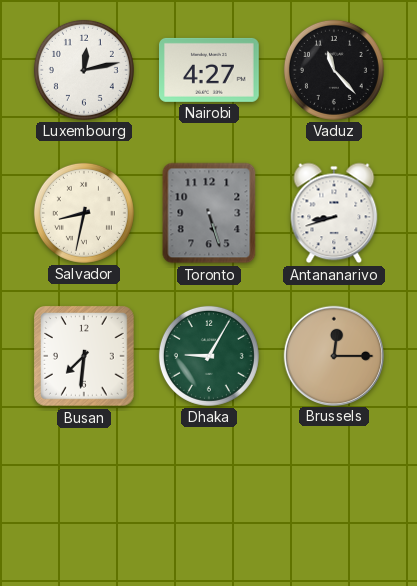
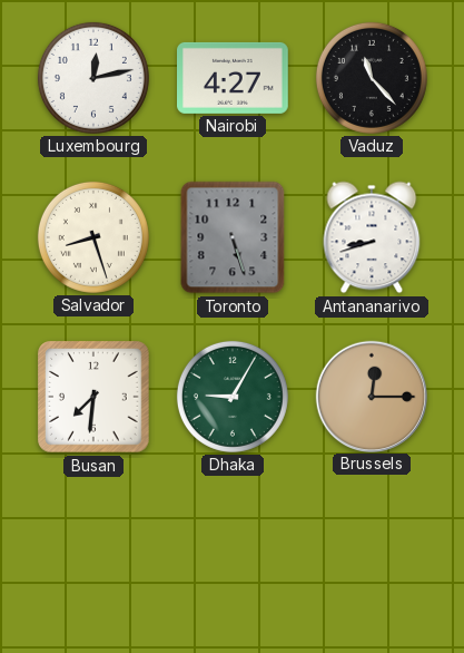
Salvador: 8:32 -> 8:27
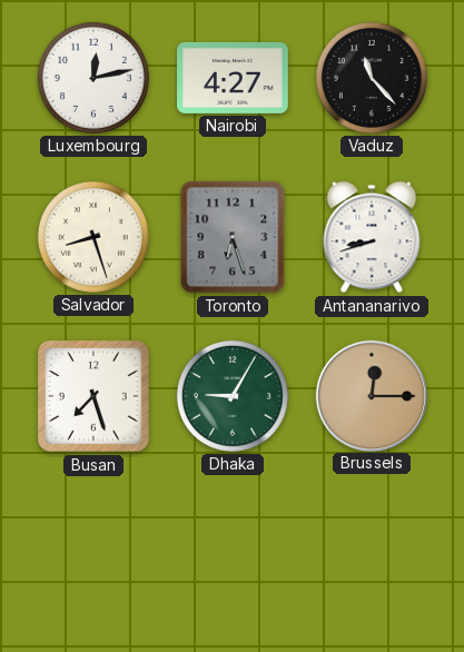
Toronto: 5:27 -> 6:27
Busan: 7:31 -> 7:27
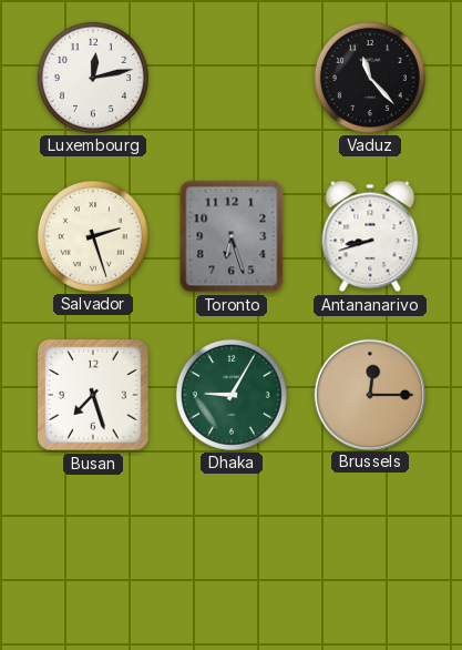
Nairobi: 4:27 -> none
Salvador: 8:27 -> 2:27
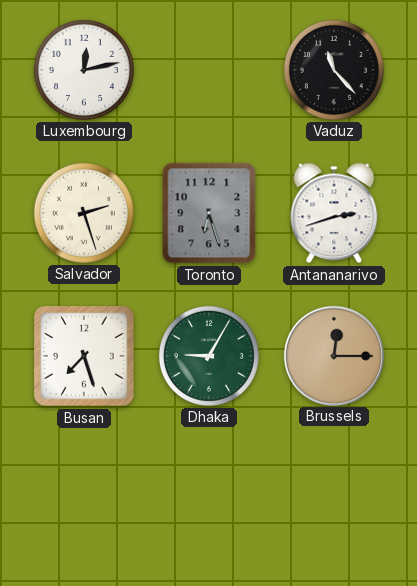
Antananarivo: 8:42 -> 2:42
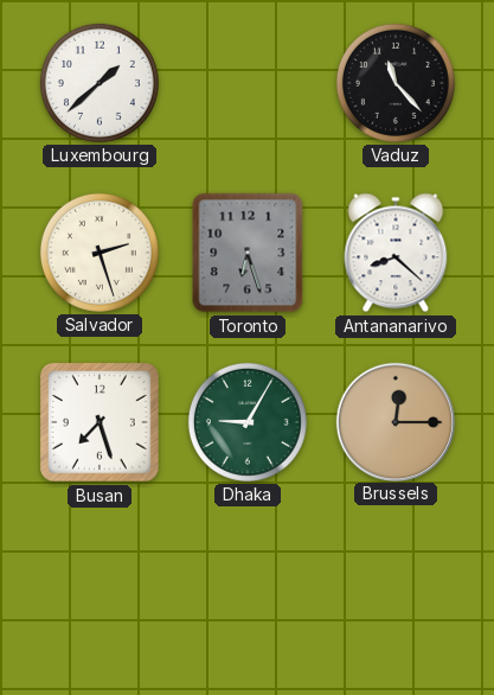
Luxembourg: 12:13 -> 1:38
Antananarivo: 2:42 -> 8:22
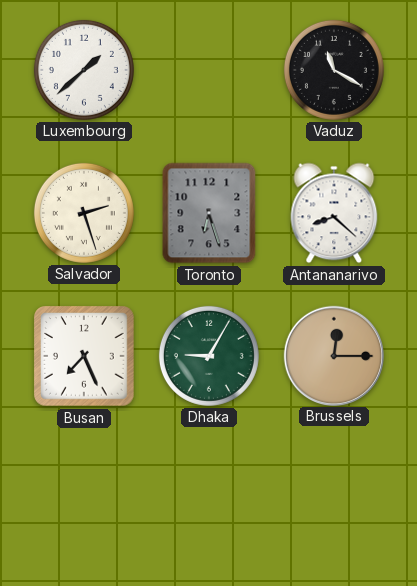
Vaduz: 11:23 -> 11:20
Busan: 7:27 -> 7:26
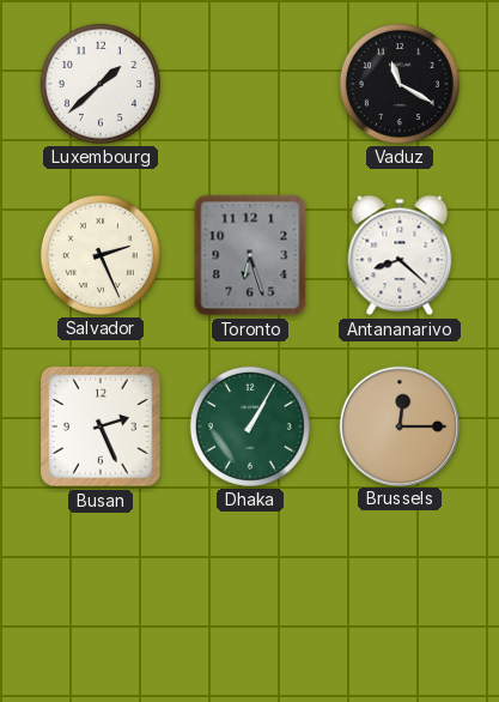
Salvador: 2:27 -> 2:26
Busan: 7:26 -> 2:26
Dhaka: 9:05 -> 1:05
